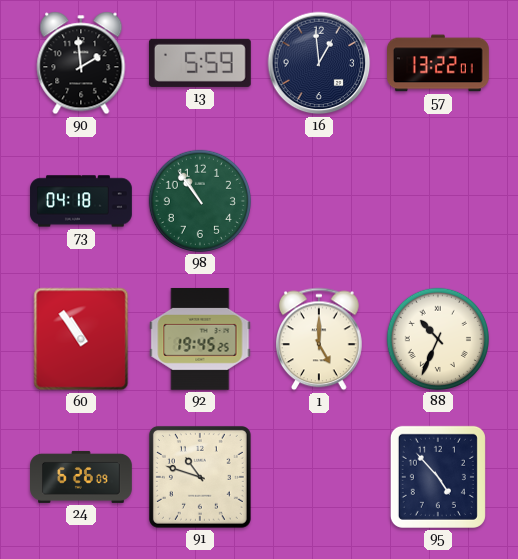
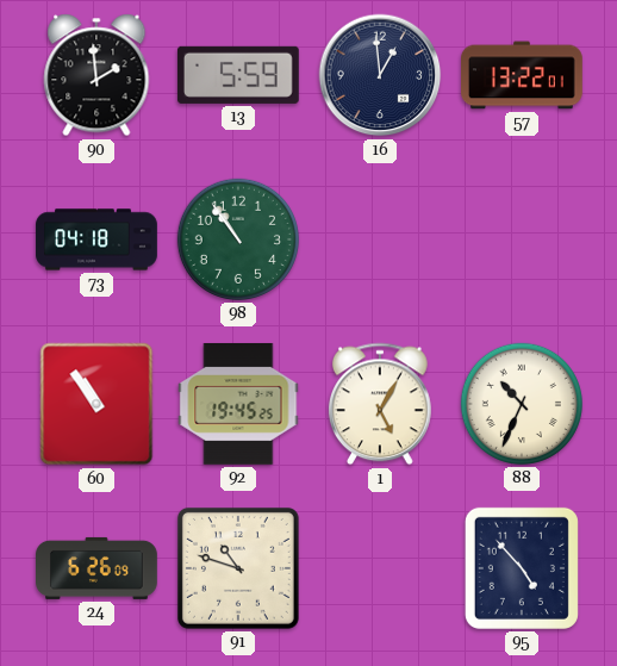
1: 5:00 -> 5:05
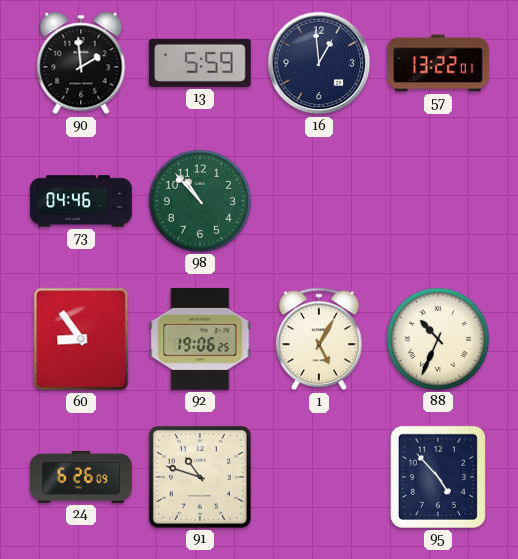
73: 04:18 -> 04:46
98: 10:54 -> 10:53
60: 10:54 -> 8:54
92: 19:45 -> 19:06
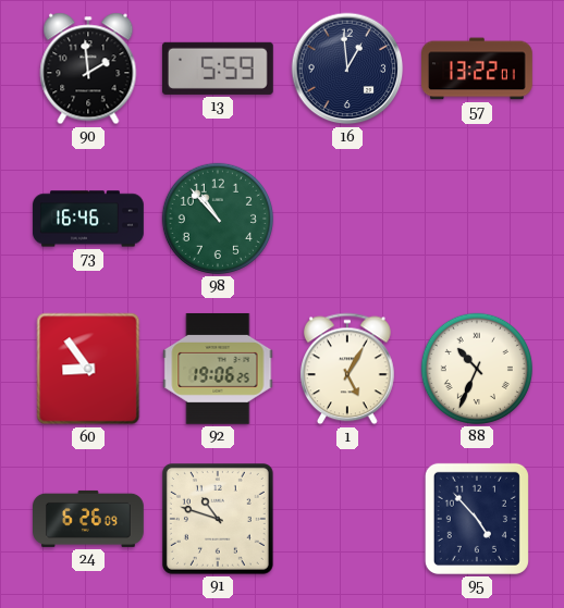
73: 04:46 -> 16:46
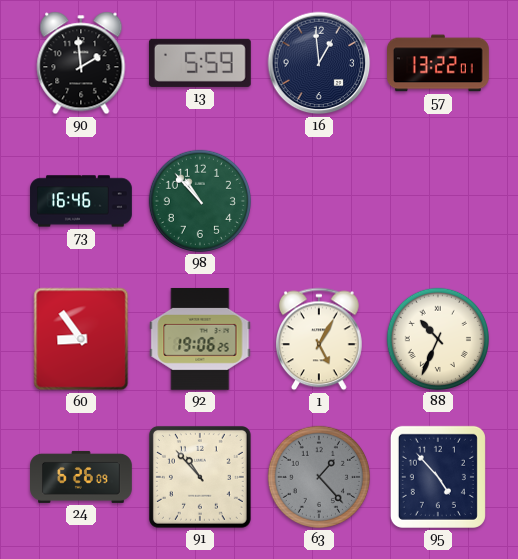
91: 10:48 -> 10:53
63: none -> 1:23
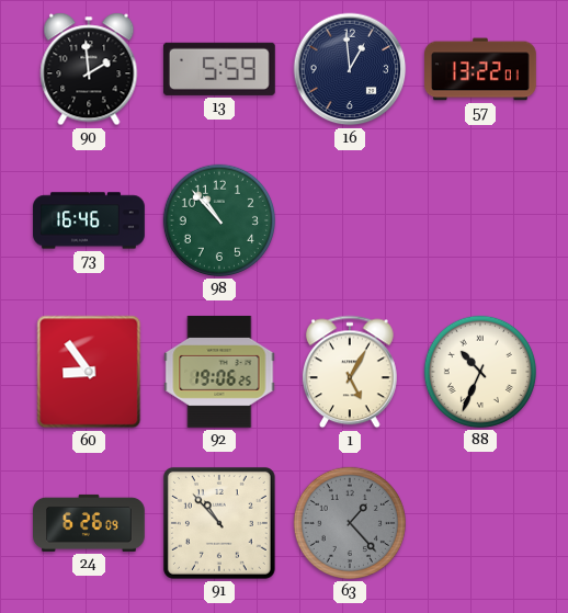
95: 4:53 -> none
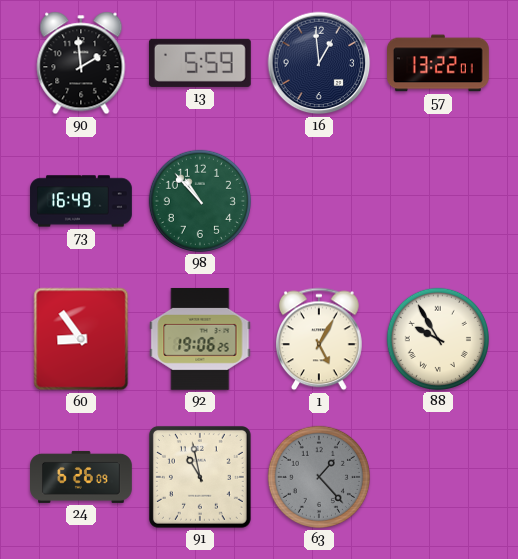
73: 16:46 -> 16:49
88: 10:34 -> 9:55
91: 10:53 -> 10:58
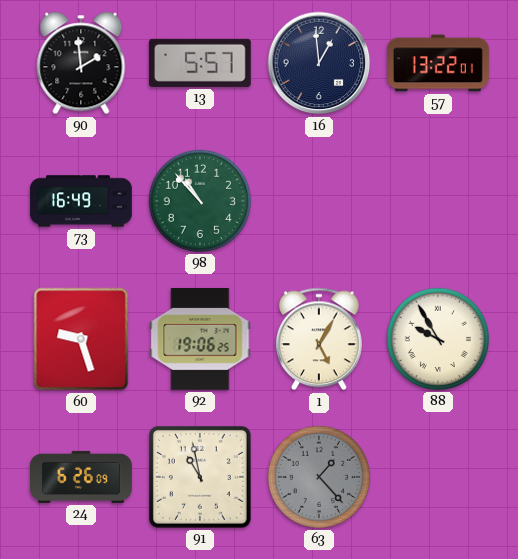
13: 5:59 -> 5:57
60: 8:54 -> 9:27
